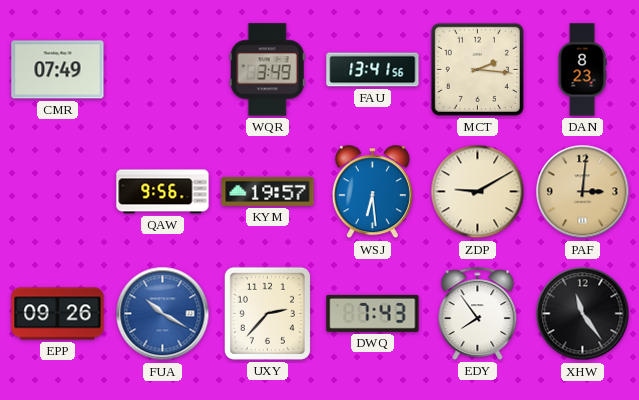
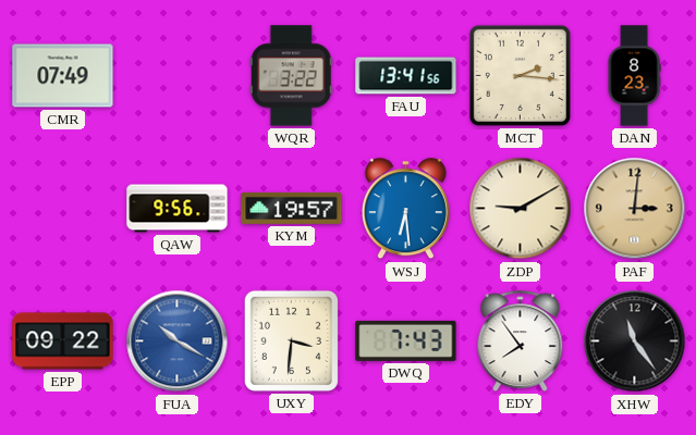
WQR: 3:49 -> 3:22
EPP: 09:26 -> 09:22
UXY: 2:37 -> 3:31
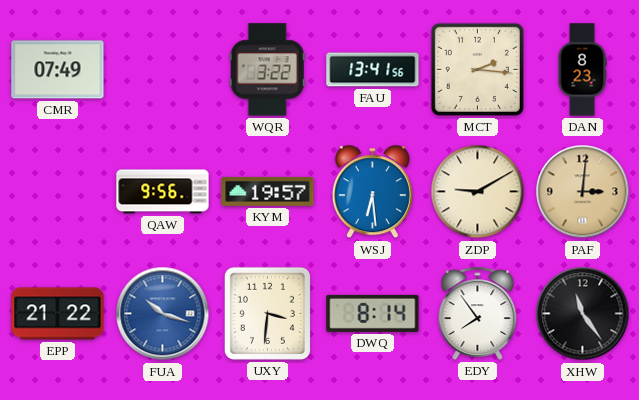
EPP: 09:22 -> 21:22
FUA: 10:20 -> 10:18
DWQ: 7:43 -> 8:14
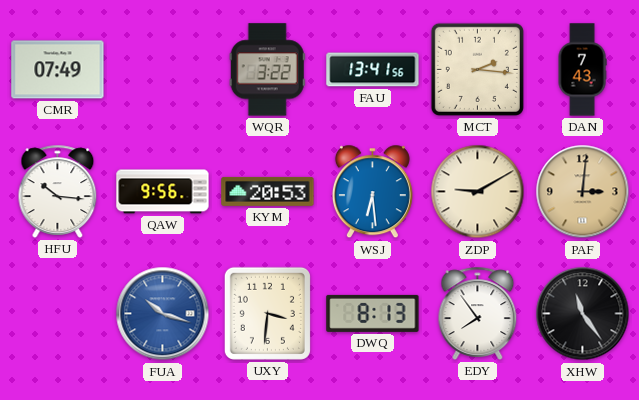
DAN: 8:23 -> 7:43
HFU: none -> 10:16
KYM: 19:57 -> 20:53
EPP: 21:22 -> none
DWQ: 8:14 -> 8:13
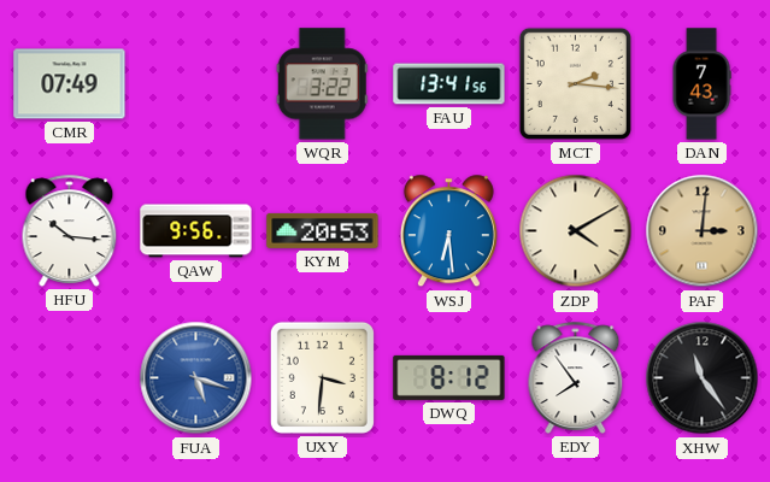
ZDP: 9:10 -> 4:10
FUA: 10:18 -> 5:18
DWQ: 8:13 -> 8:12
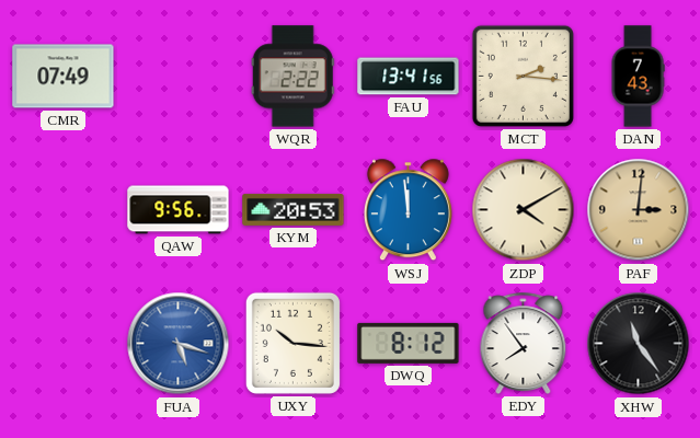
WQR: 3:22 -> 2:22
HFU: 10:16 -> none
WSJ: 6:29 -> 11:59
UXY: 3:31 -> 10:16
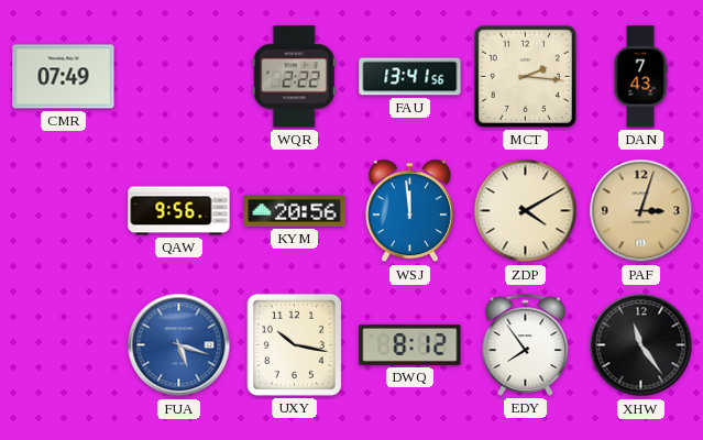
KYM: 20:53 -> 20:56
PAF: 3:01 -> 3:03
UXY: 10:16 -> 10:17
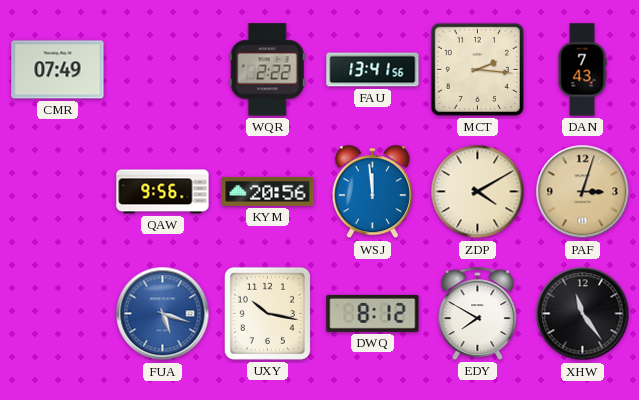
EDY: 7:54 -> 7:50
